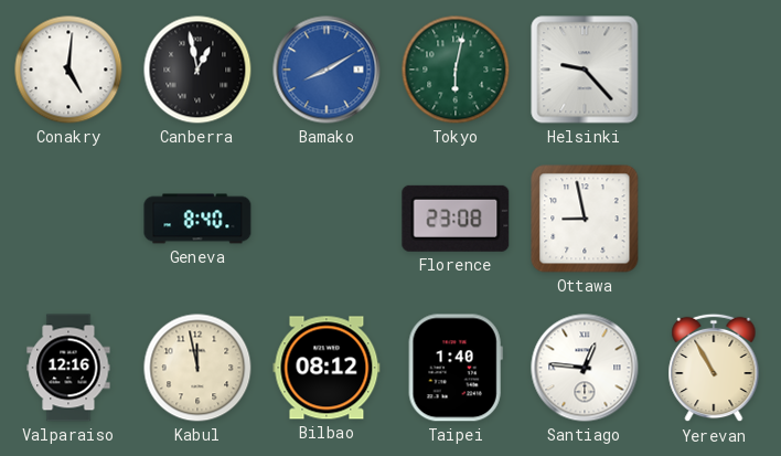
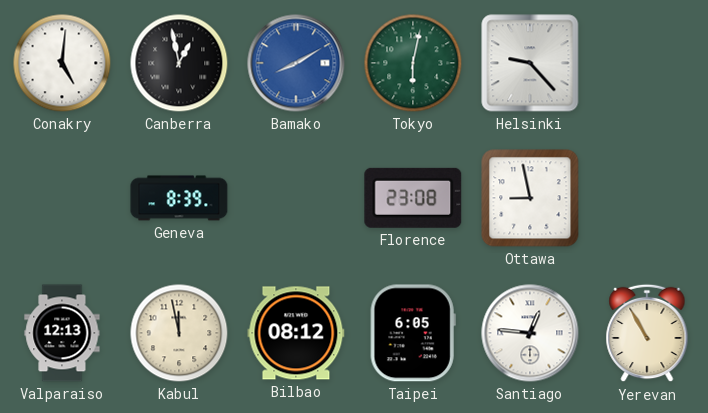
Geneva: 8:40 -> 8:39
Valparaiso: 12:16 -> 12:13
Taipei: 1:40 -> 6:05
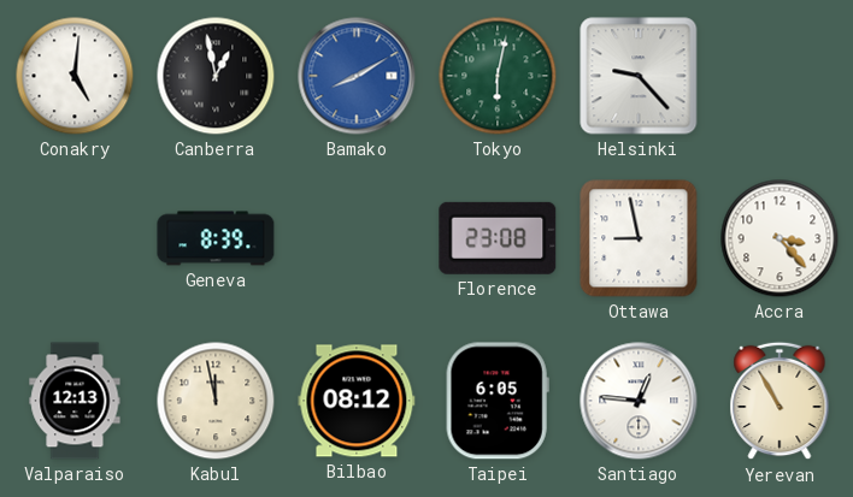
Accra: none -> 3:23
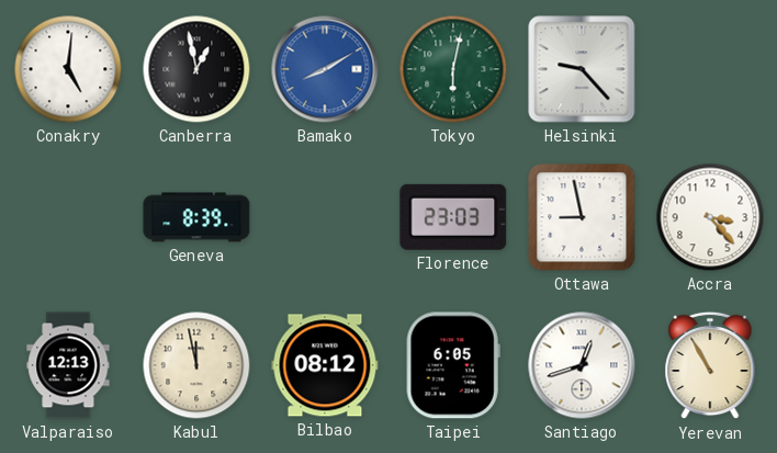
Florence: 23:08 -> 23:03
Santiago: 12:46 -> 12:42
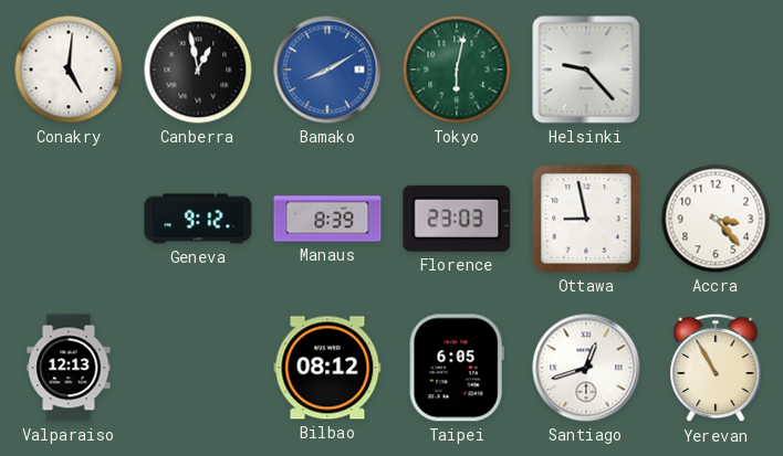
Geneva: 8:39 -> 9:12
Manaus: none -> 8:39
Kabul: 11:58 -> none
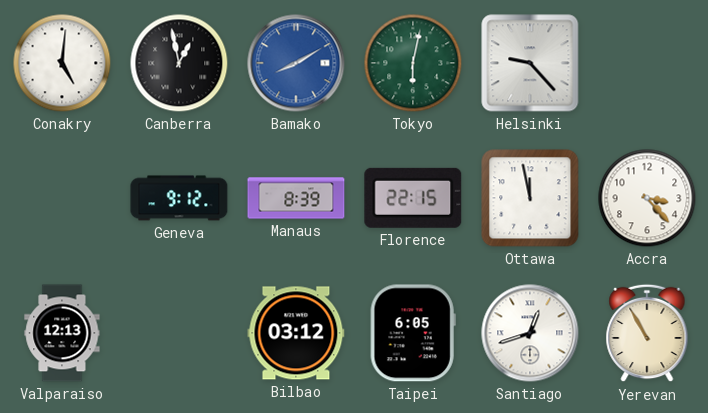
Florence: 23:03 -> 22:15
Ottawa: 8:58 -> 11:58
Bilbao: 08:12 -> 03:12
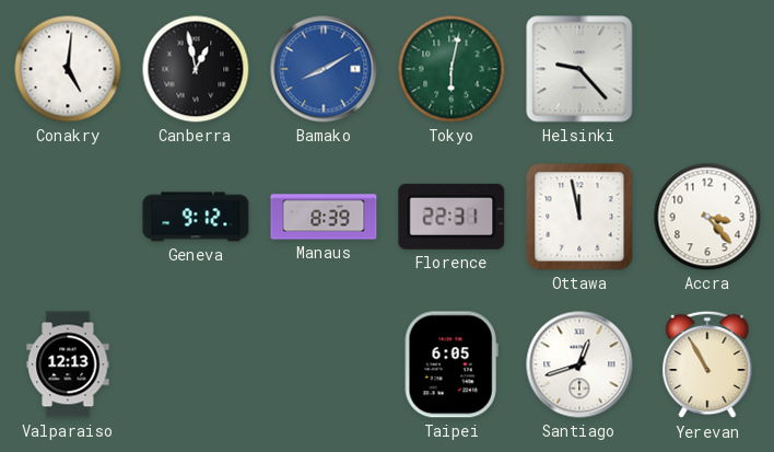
Florence: 22:15 -> 22:31
Bilbao: 03:12 -> none
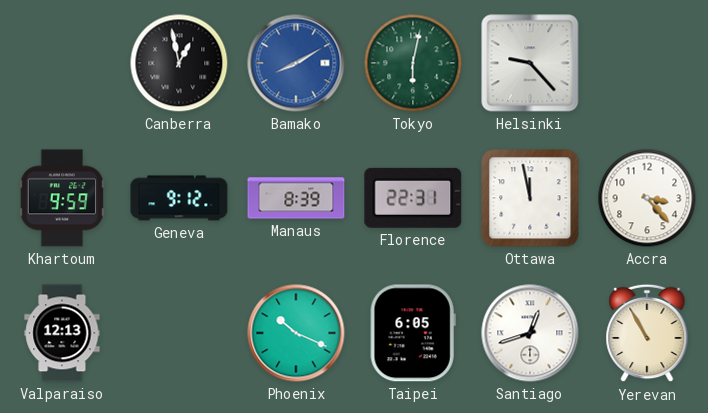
Conakry: 5:01 -> none
Khartoum: none -> 9:59
Phoenix: none -> 10:19
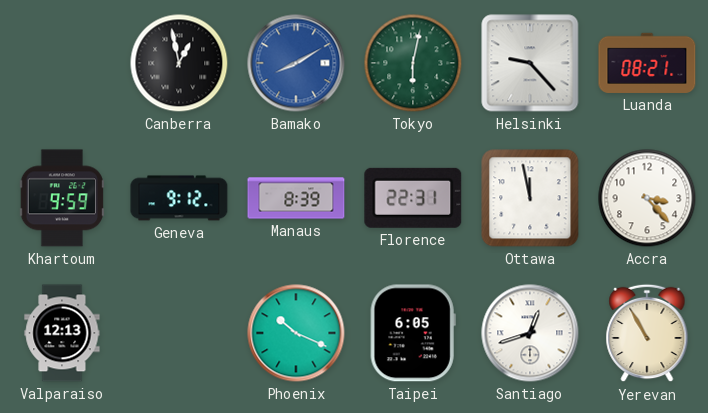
Luanda: none -> 08:21
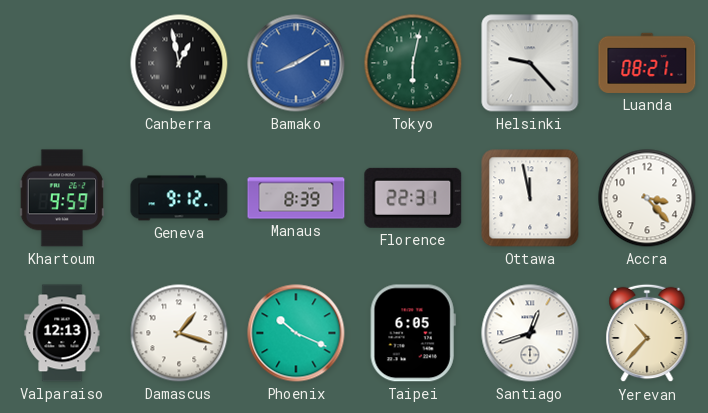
Damascus: none -> 1:18
Yerevan: 10:55 -> 10:37
